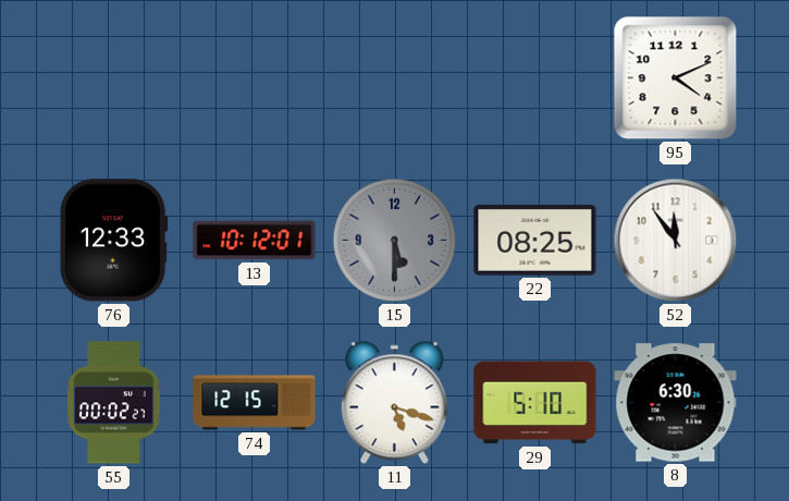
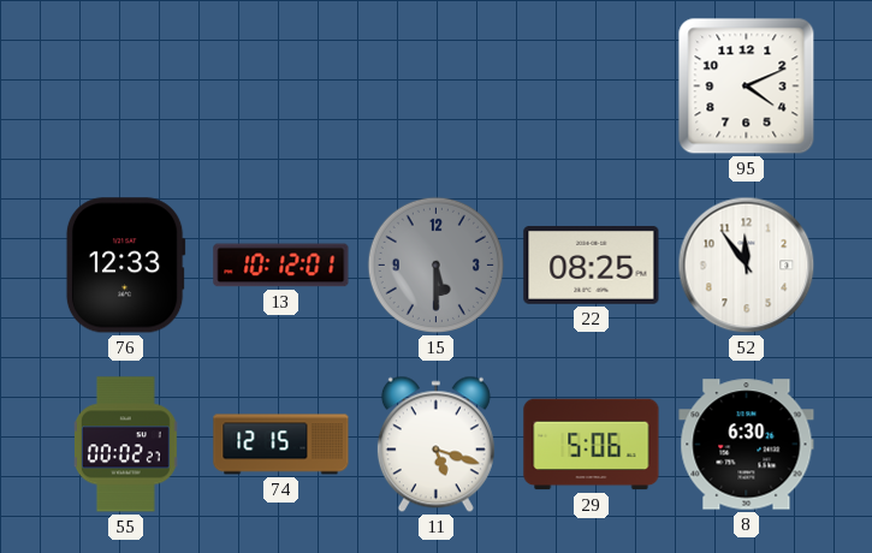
29: 5:10 -> 5:06
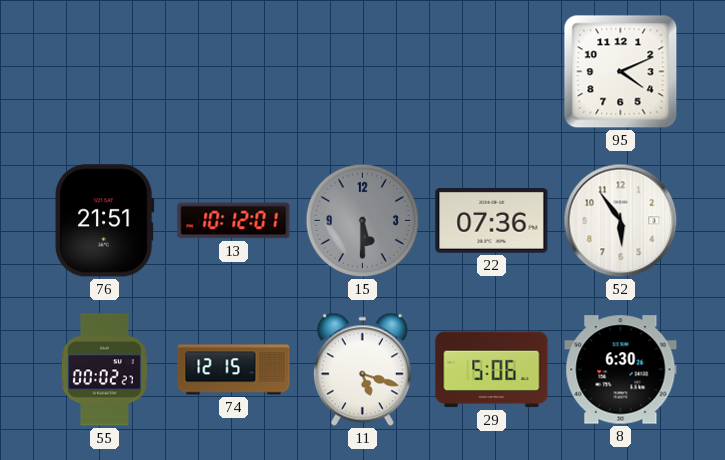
76: 12:33 -> 21:51
22: 08:25 -> 07:36
52: 11:54 -> 5:54
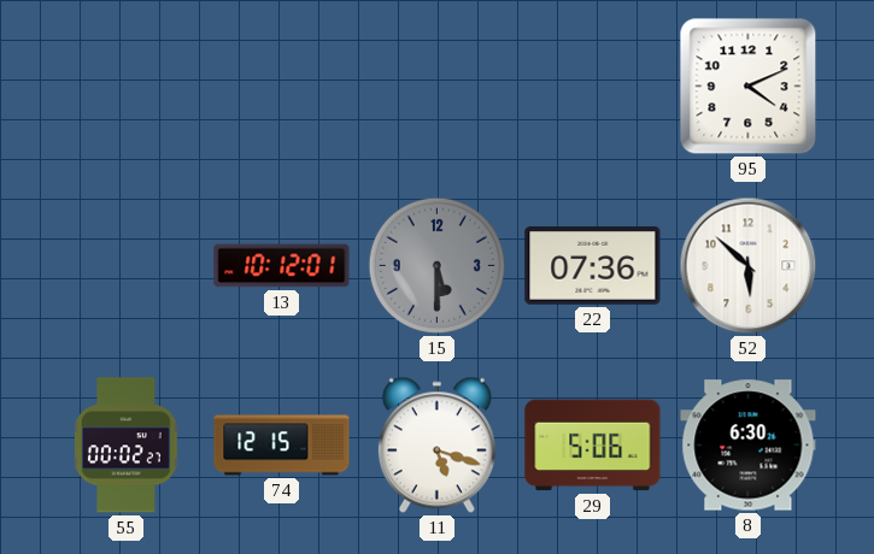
76: 21:51 -> none
52: 5:54 -> 5:52
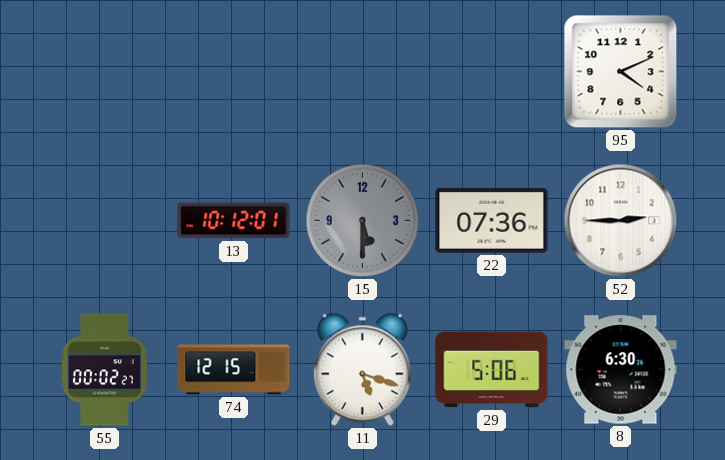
52: 5:52 -> 2:45
